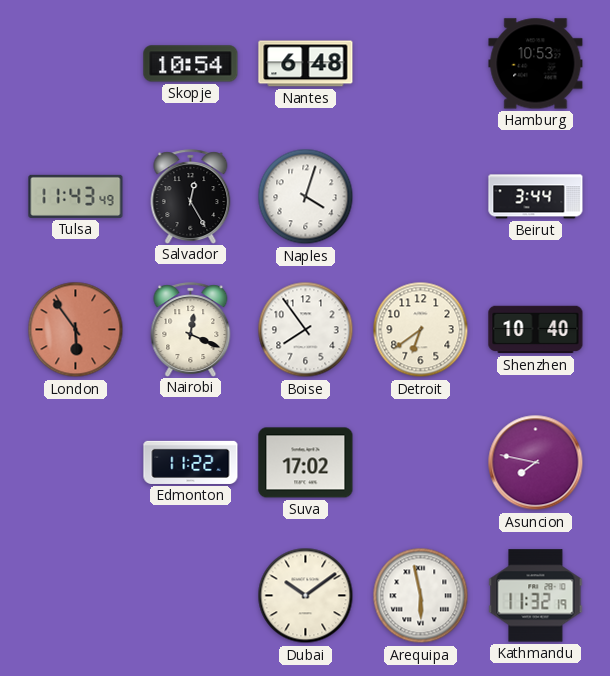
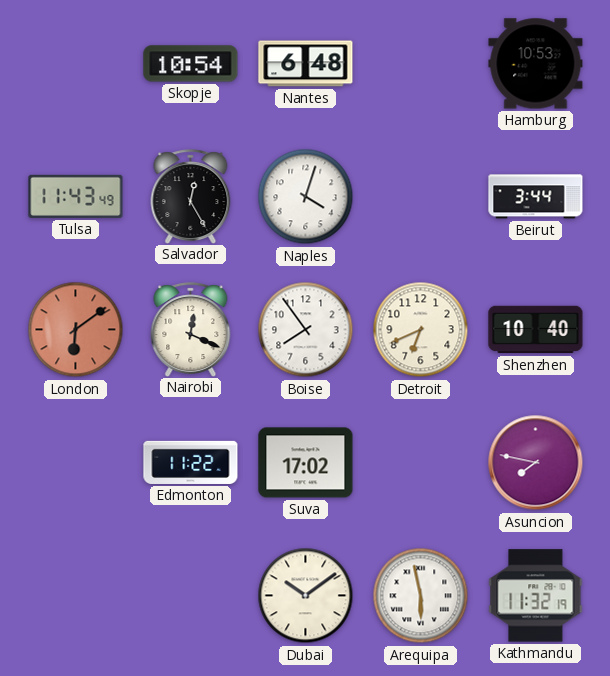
London: 5:54 -> 6:09
Detroit: 6:39 -> 6:41
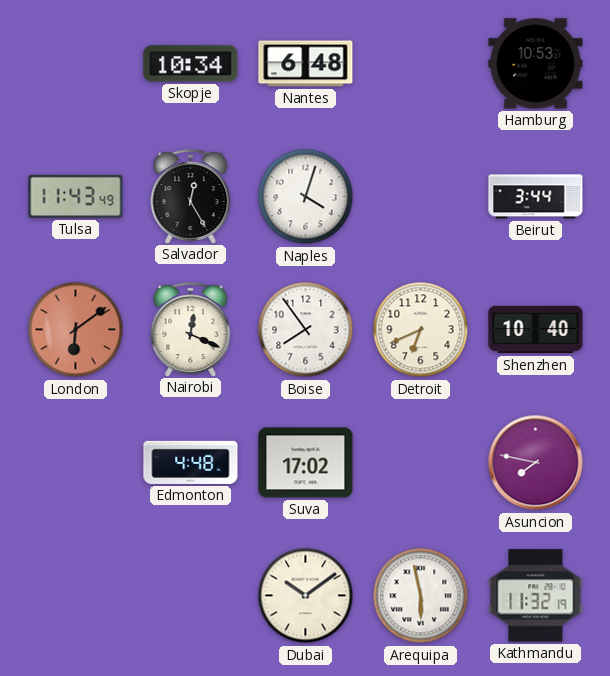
Skopje: 10:54 -> 10:34
Edmonton: 11:22 -> 4:48
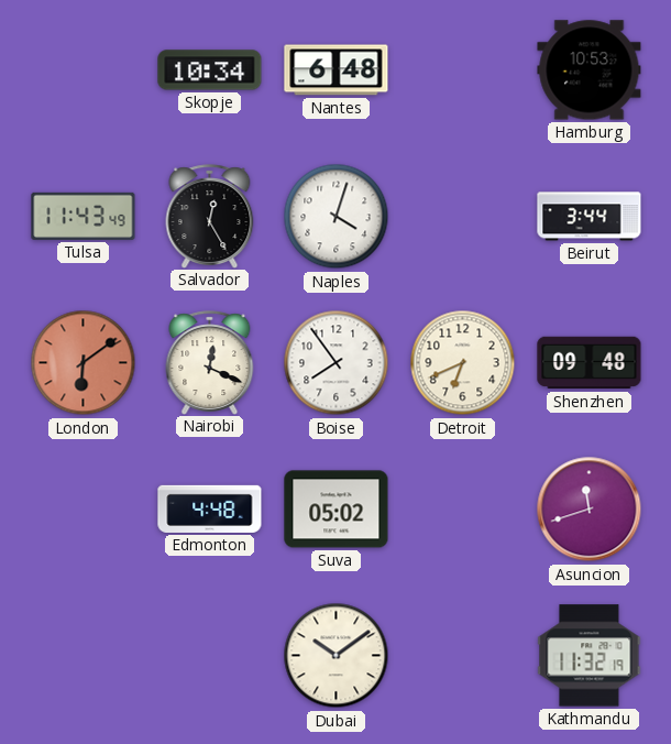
Shenzhen: 10:40 -> 09:48
Suva: 17:02 -> 05:02
Asuncion: 7:47 -> 11:42
Arequipa: 5:58 -> none
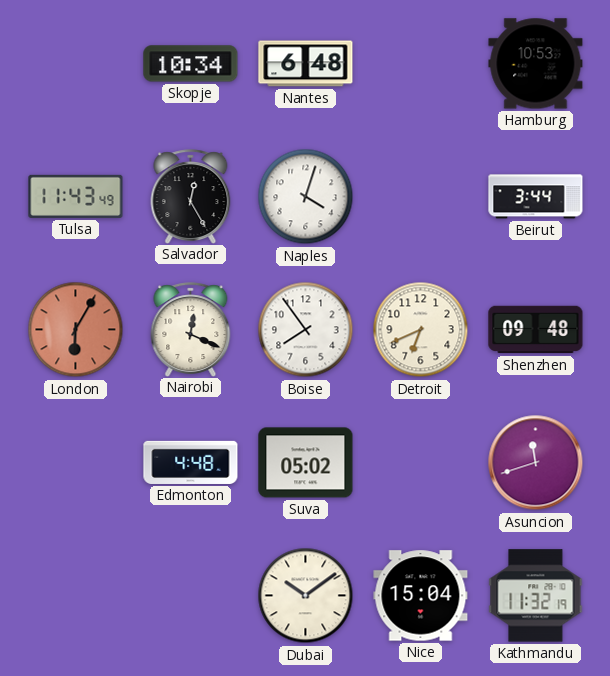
London: 6:09 -> 6:05
Nice: none -> 15:04
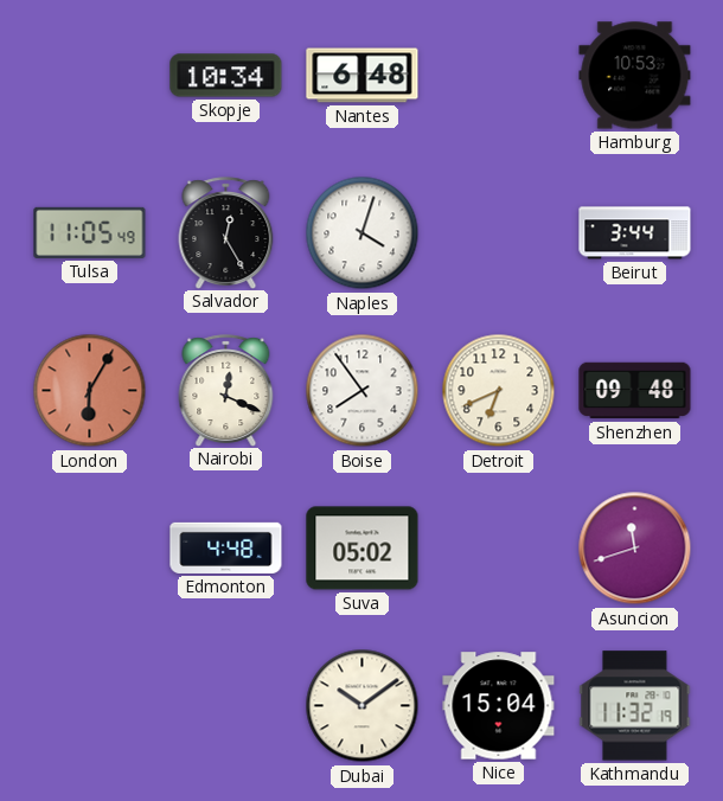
Tulsa: 11:43 -> 11:05
